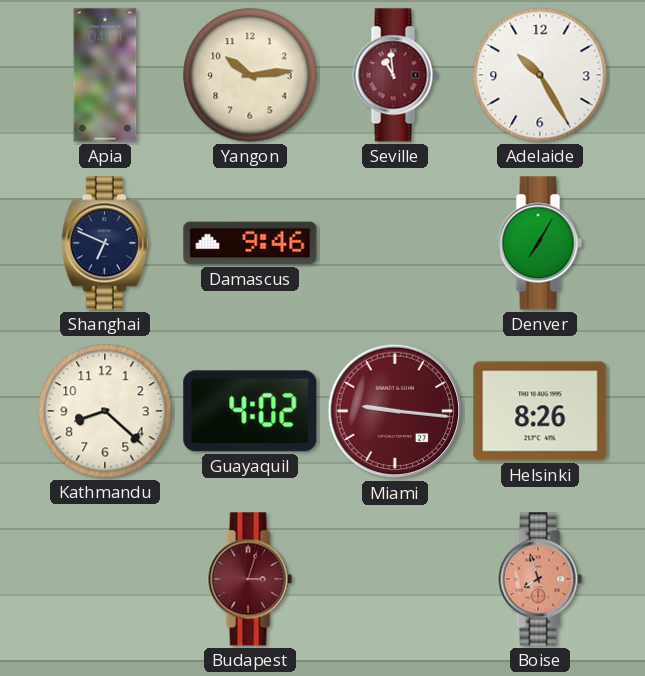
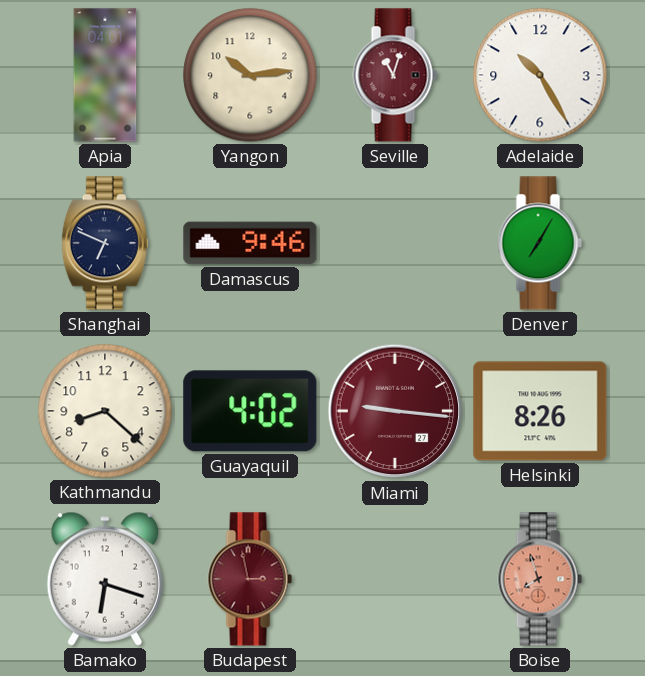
Seville: 10:59 -> 11:03
Bamako: none -> 6:18
Budapest: 3:03 -> 2:58
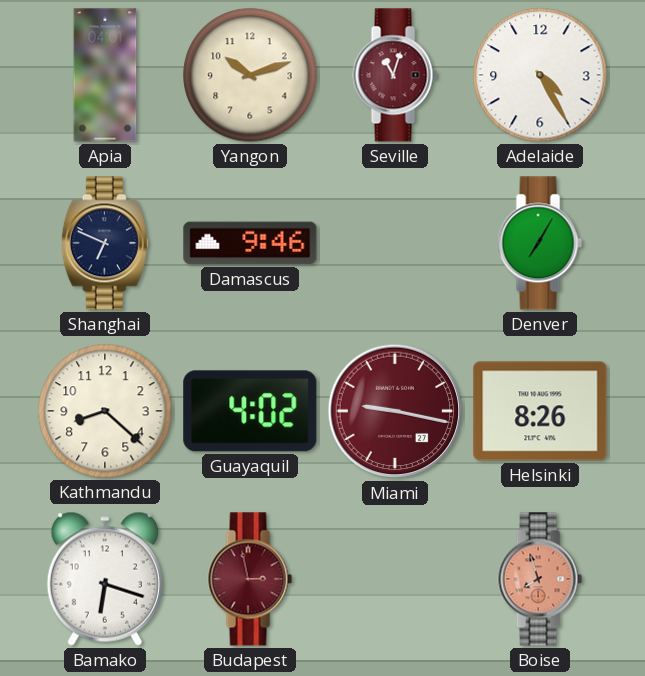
Yangon: 10:14 -> 10:12
Adelaide: 10:25 -> 4:25
Miami: 9:16 -> 9:17
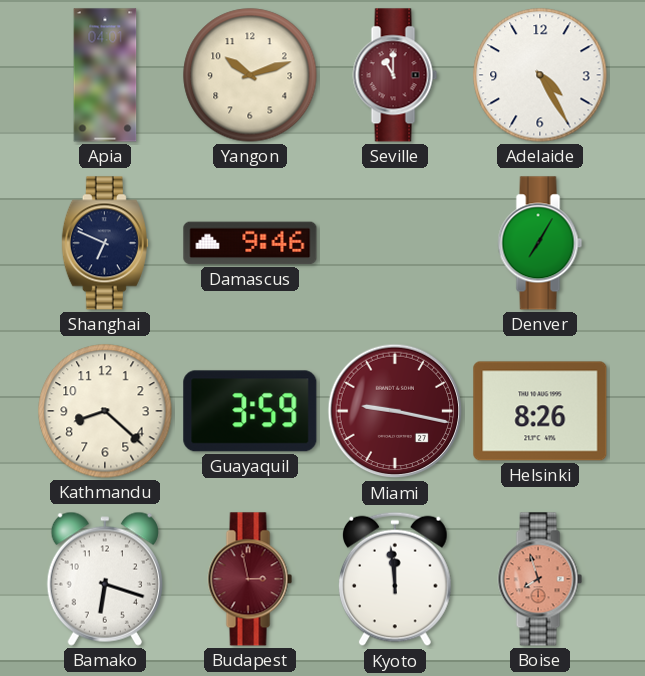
Seville: 11:03 -> 11:00
Guayaquil: 4:02 -> 3:59
Kyoto: none -> 11:59
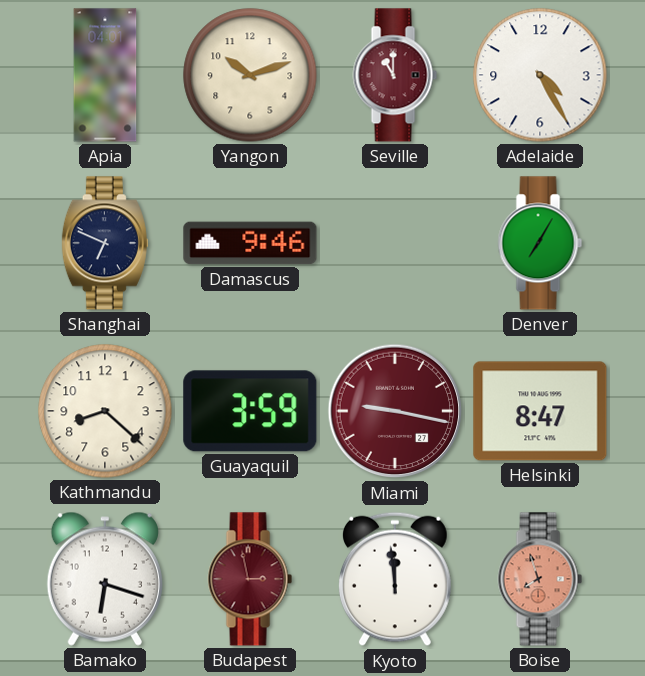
Helsinki: 8:26 -> 8:47
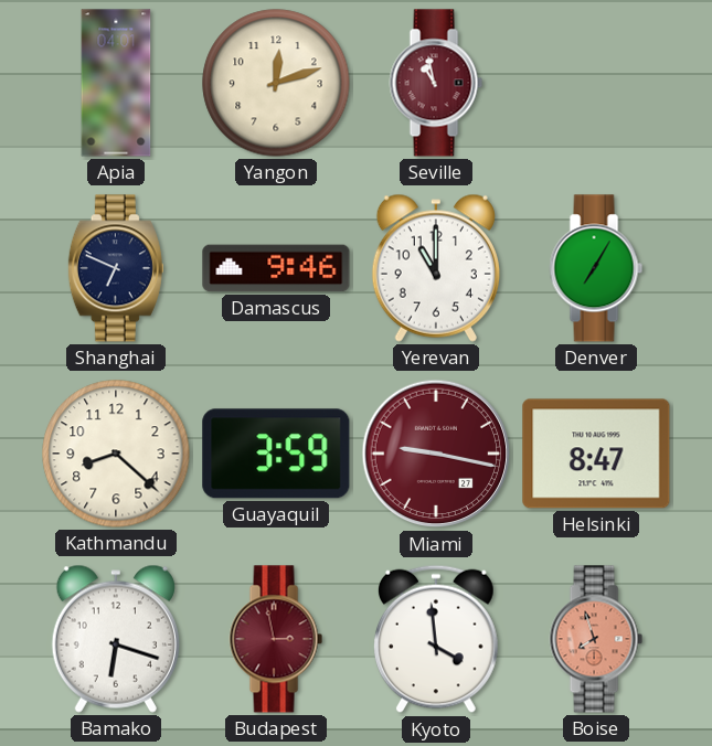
Yangon: 10:12 -> 12:12
Seville: 11:00 -> 10:58
Adelaide: 4:25 -> none
Yerevan: none -> 11:00
Kyoto: 11:59 -> 3:59
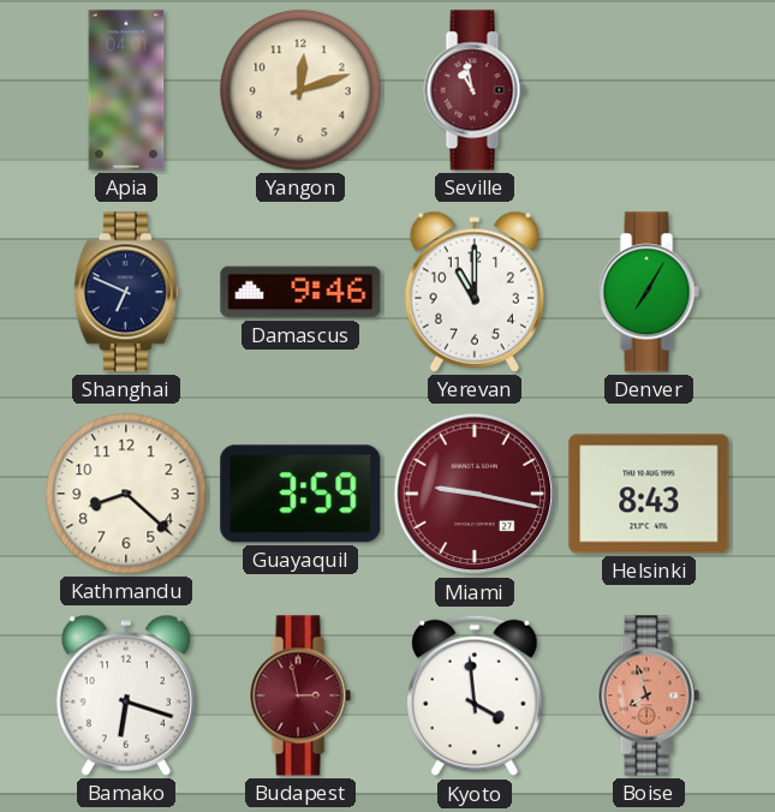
Helsinki: 8:47 -> 8:43
